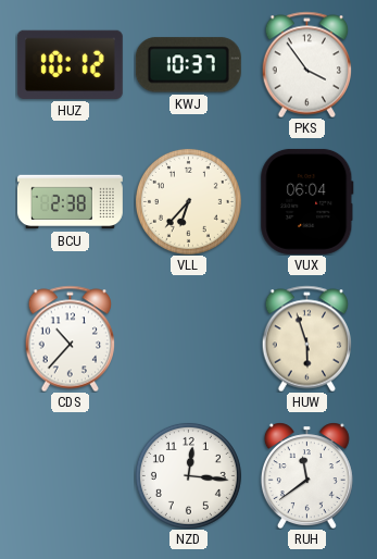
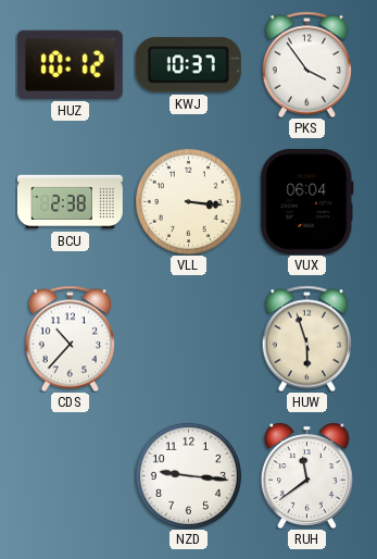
VLL: 6:37 -> 3:16
NZD: 12:16 -> 9:16
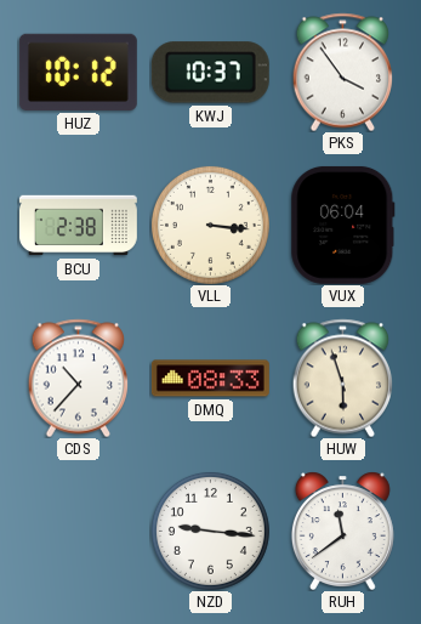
DMQ: none -> 08:33
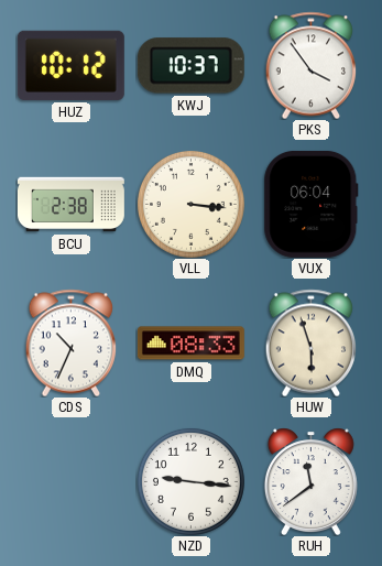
CDS: 10:37 -> 10:34
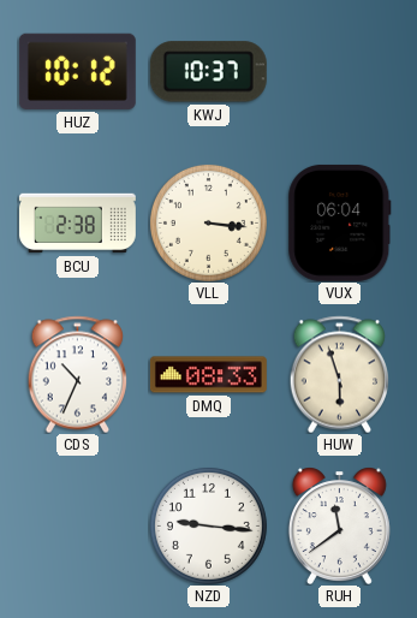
PKS: 3:54 -> none
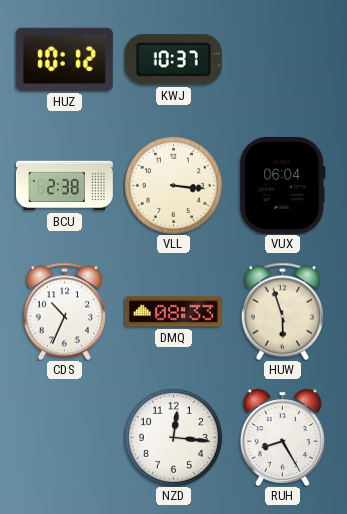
NZD: 9:16 -> 12:16
RUH: 11:39 -> 8:25
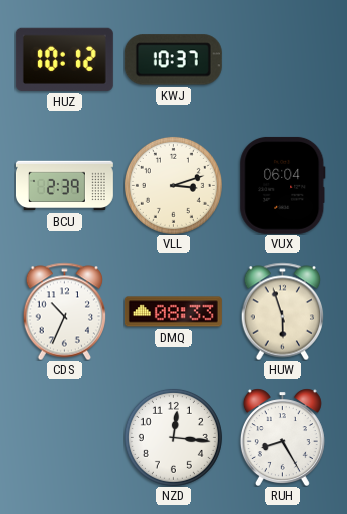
BCU: 2:38 -> 2:39
VLL: 3:16 -> 3:12
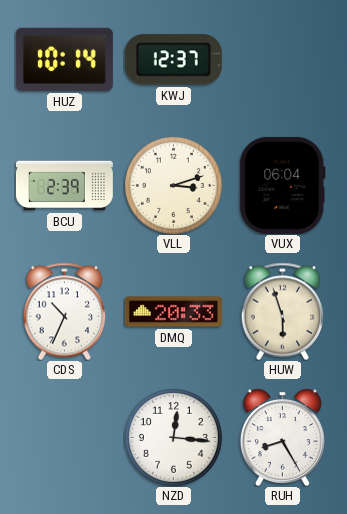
HUZ: 10:12 -> 10:14
KWJ: 10:37 -> 12:37
DMQ: 08:33 -> 20:33
